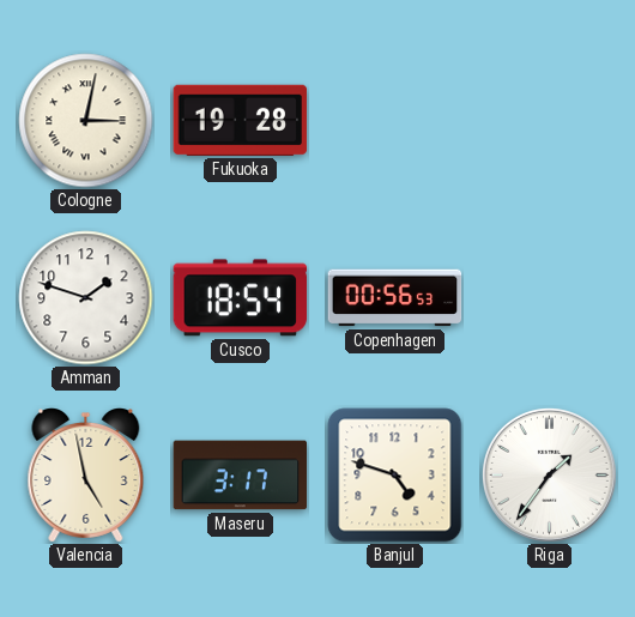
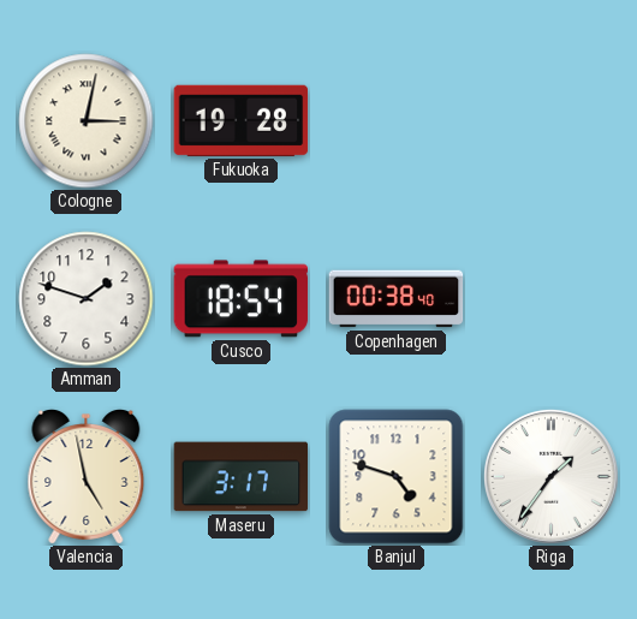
Copenhagen: 00:56 -> 00:38
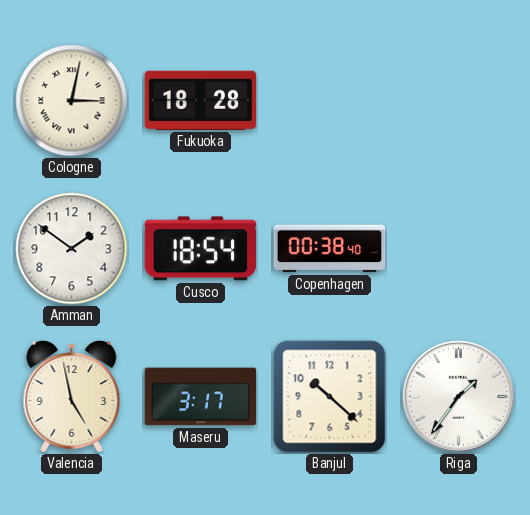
Fukuoka: 19:28 -> 18:28
Amman: 1:48 -> 1:51
Banjul: 4:48 -> 10:22
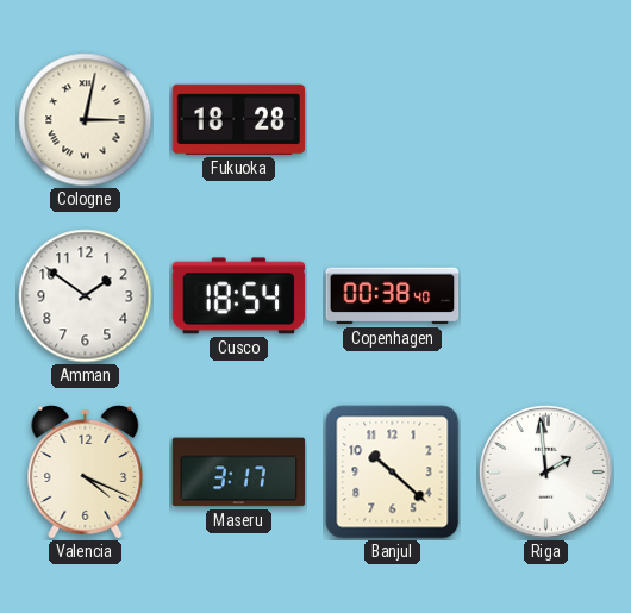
Valencia: 4:58 -> 4:19
Riga: 1:36 -> 1:59
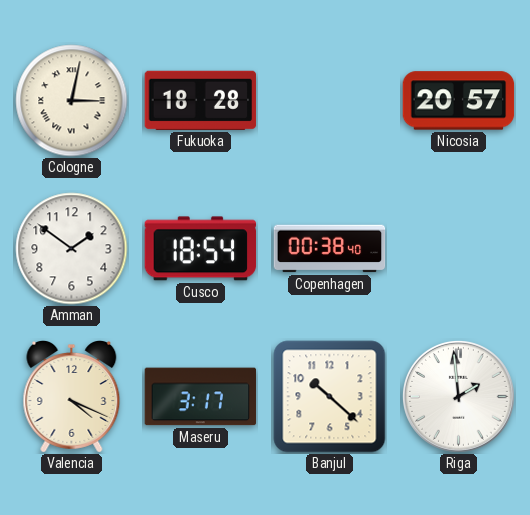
Nicosia: none -> 20:57
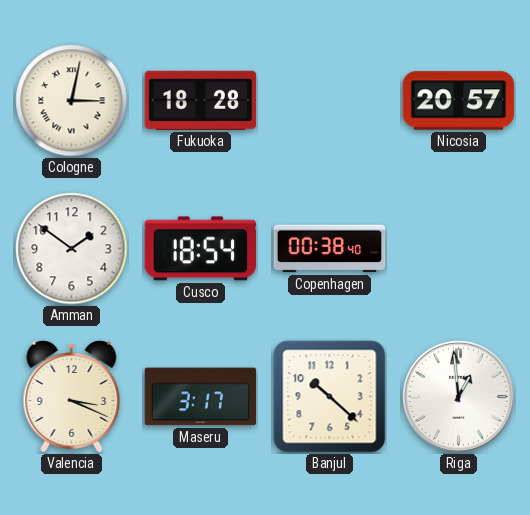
Valencia: 4:19 -> 3:19
Riga: 1:59 -> 12:59
